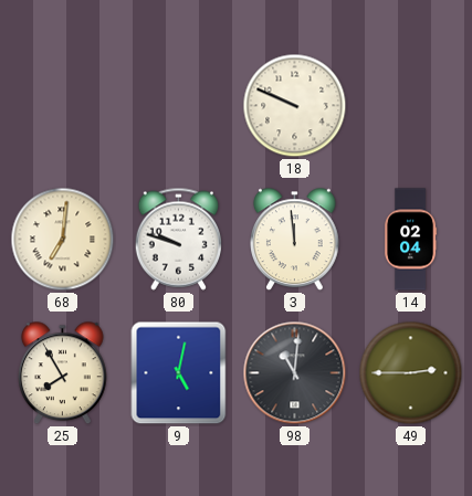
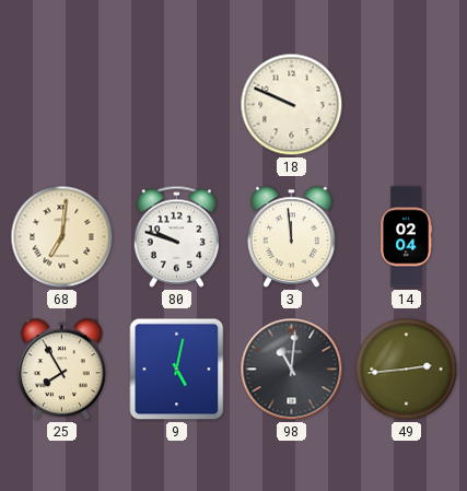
49: 2:45 -> 2:44
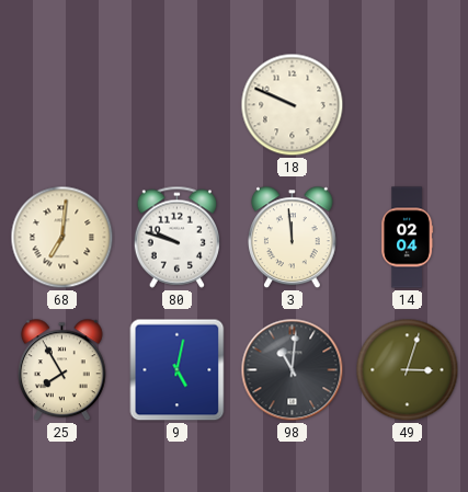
49: 2:44 -> 3:03
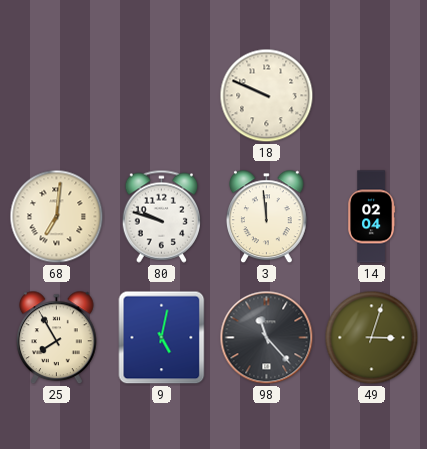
98: 11:01 -> 11:23
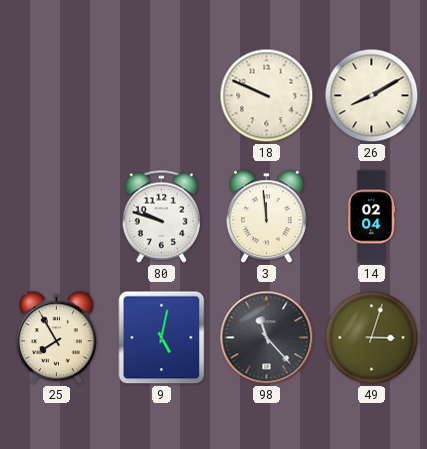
26: none -> 8:10
68: 7:01 -> none
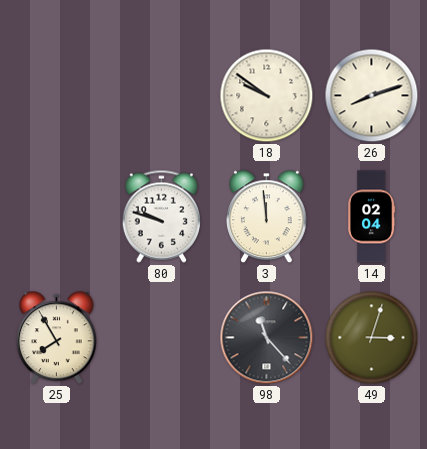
18: 9:49 -> 9:51
26: 8:10 -> 8:12
9: 5:02 -> none
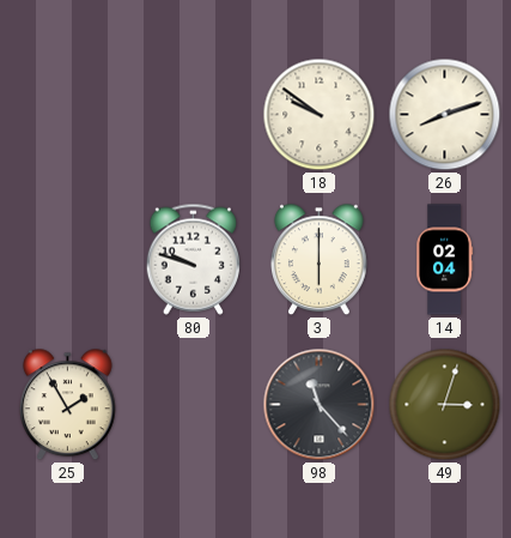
3: 11:59 -> 6:00
25: 7:55 -> 1:55
